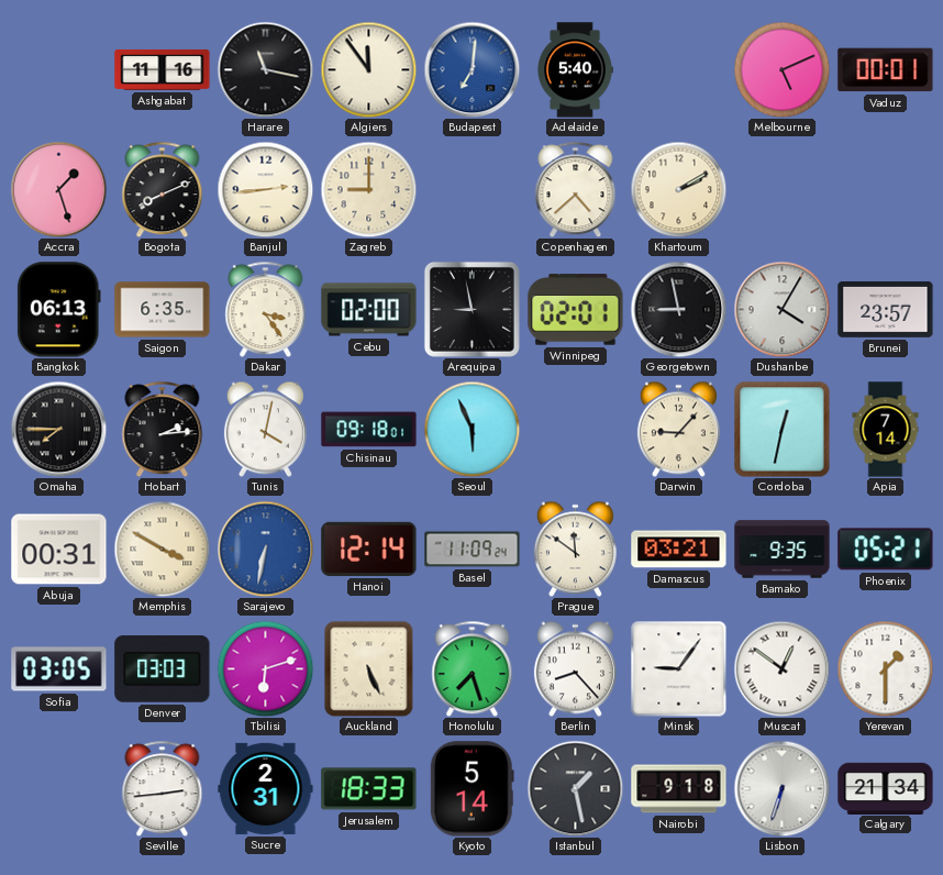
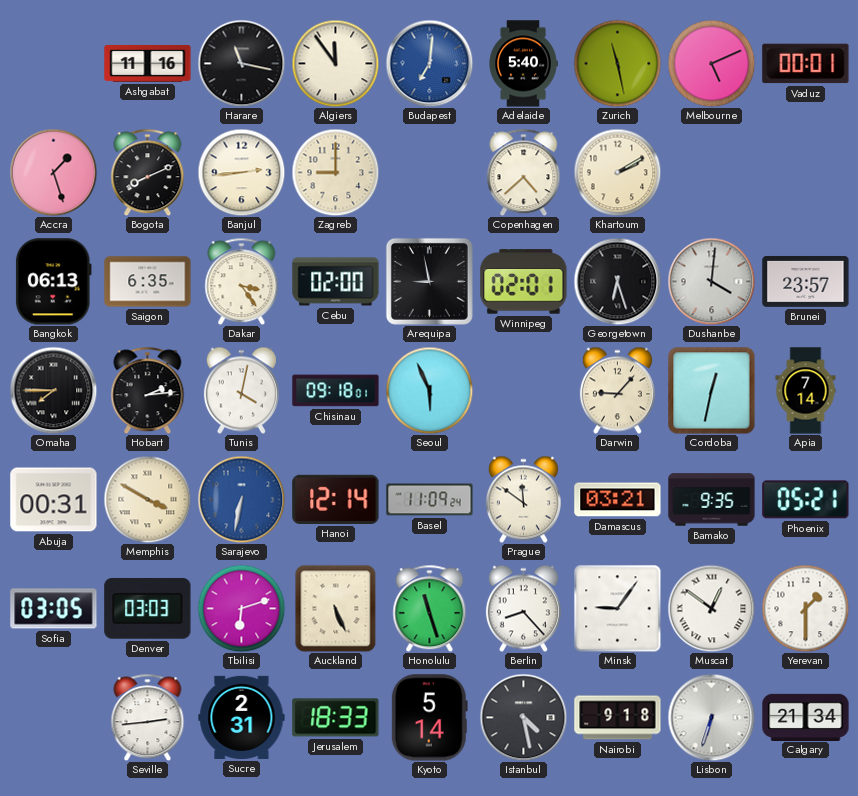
Zurich: none -> 11:28
Georgetown: 8:58 -> 6:27
Dushanbe: 4:05 -> 4:01
Honolulu: 7:27 -> 11:27
Istanbul: 1:28 -> 4:28
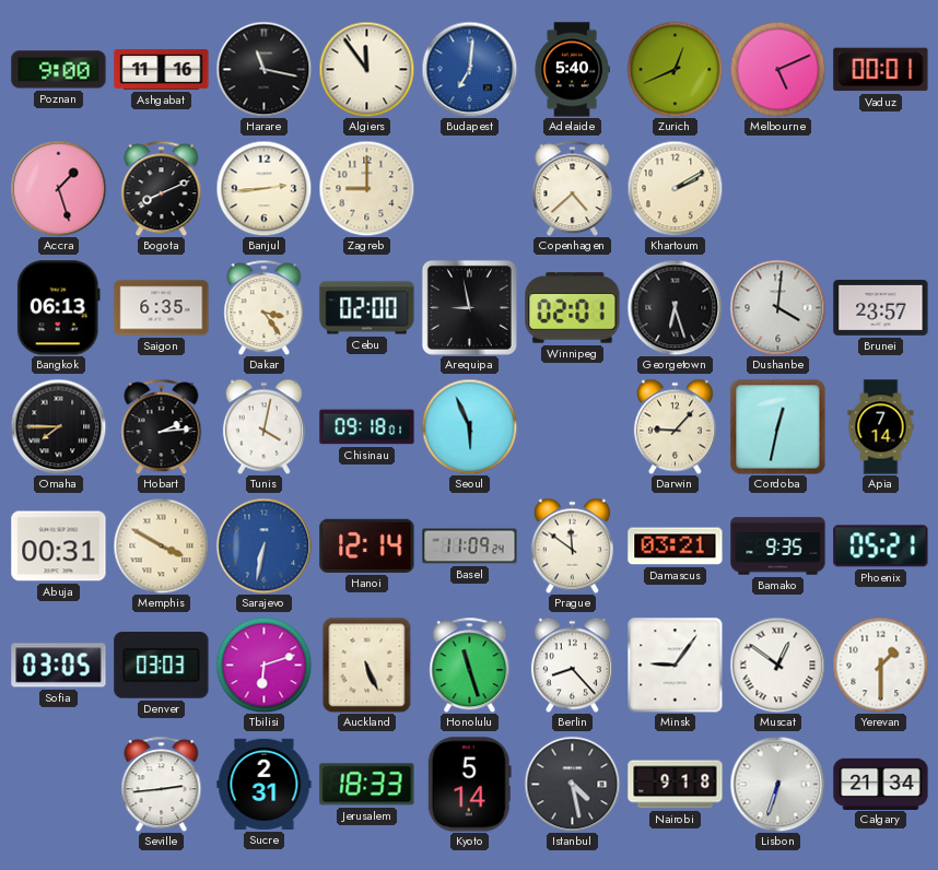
Poznan: none -> 9:00
Zurich: 11:28 -> 12:41
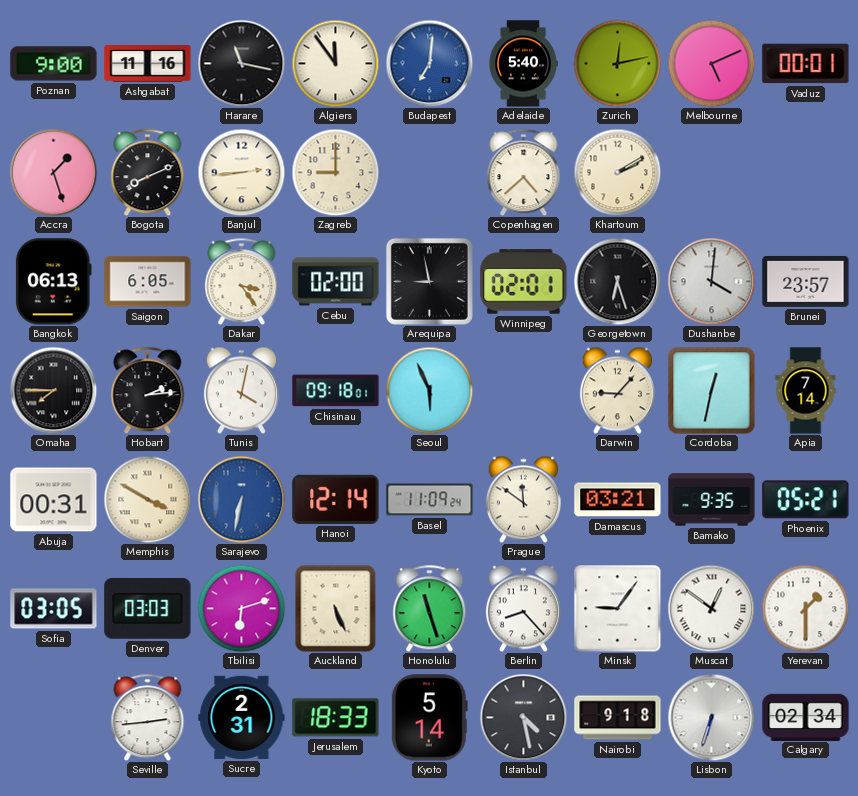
Zurich: 12:41 -> 12:13
Saigon: 6:35 -> 6:05
Calgary: 21:34 -> 02:34
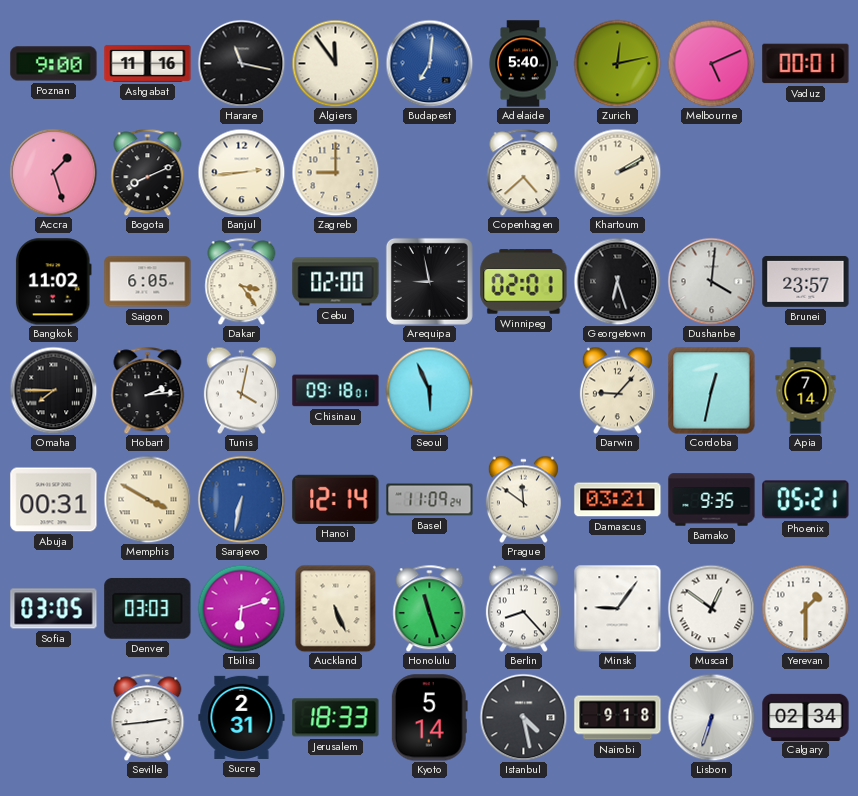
Bangkok: 06:13 -> 11:02
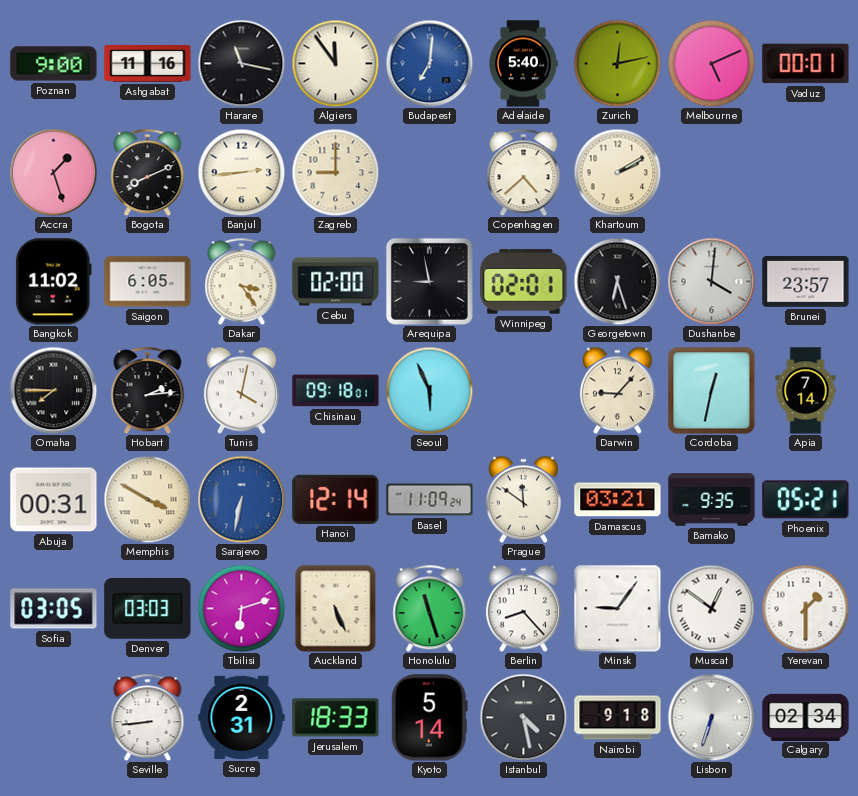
Seville: 2:44 -> 8:44
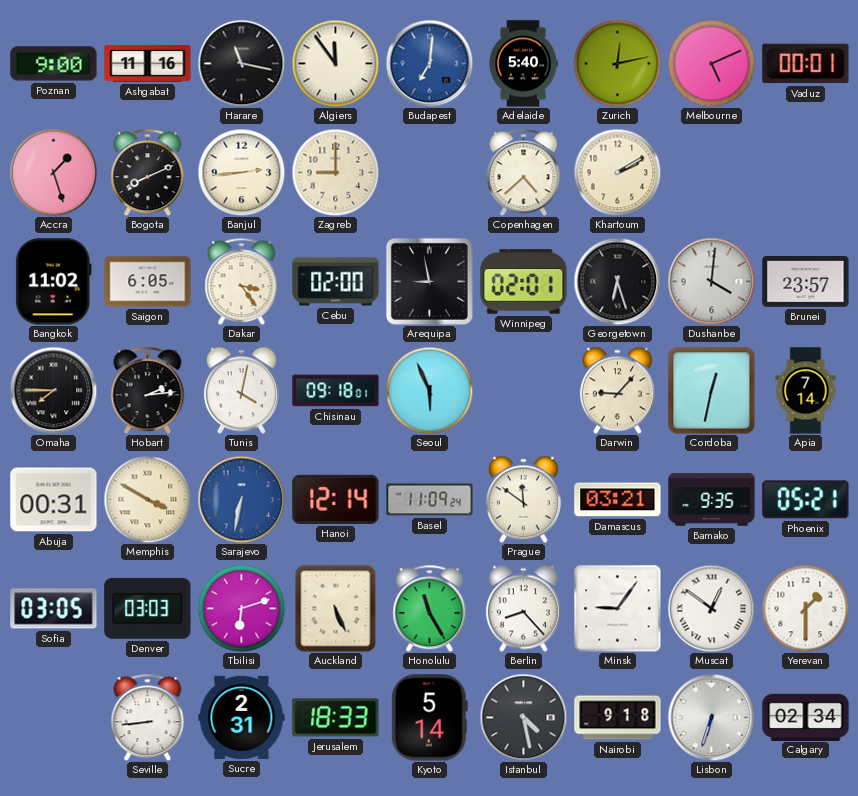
Honolulu: 11:27 -> 11:25
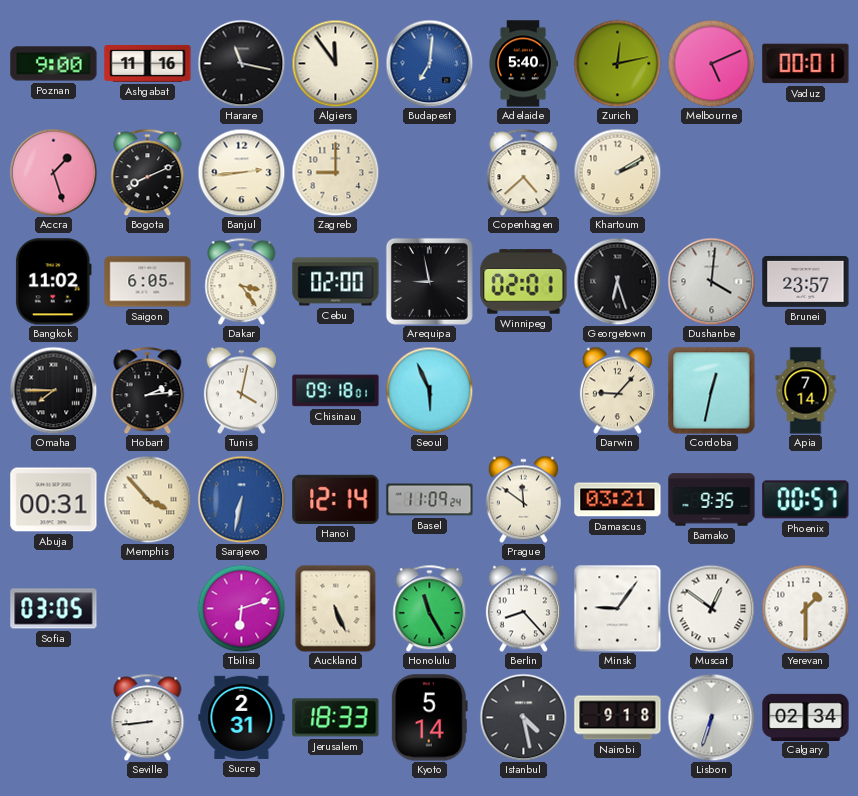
Memphis: 3:50 -> 3:53
Phoenix: 05:21 -> 00:57
Denver: 03:03 -> none
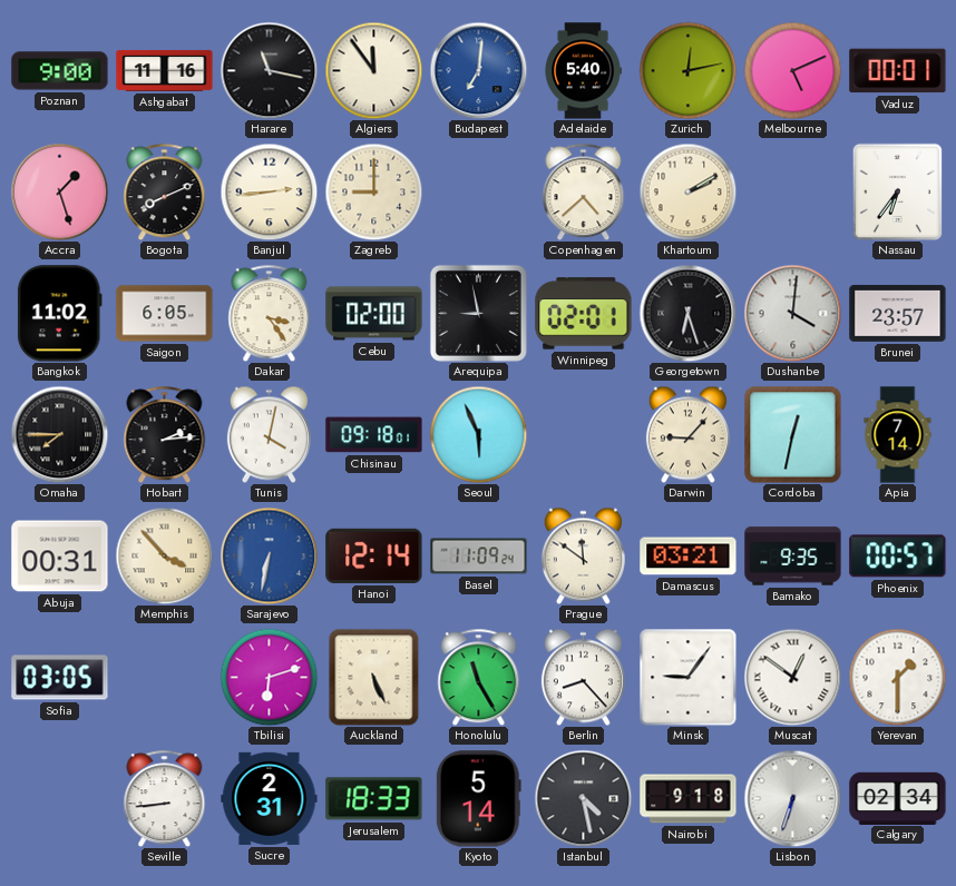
Nassau: none -> 6:36
